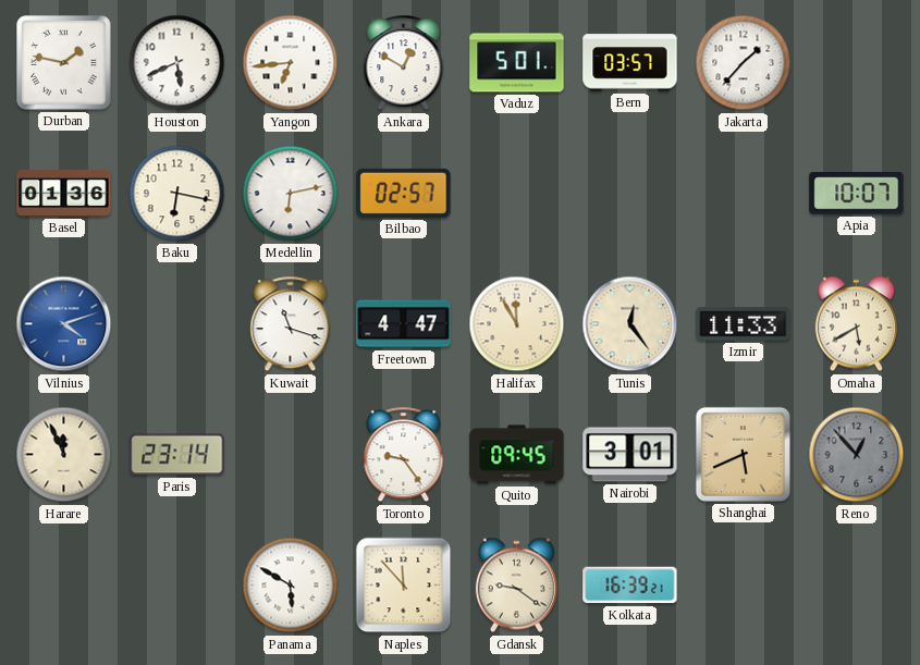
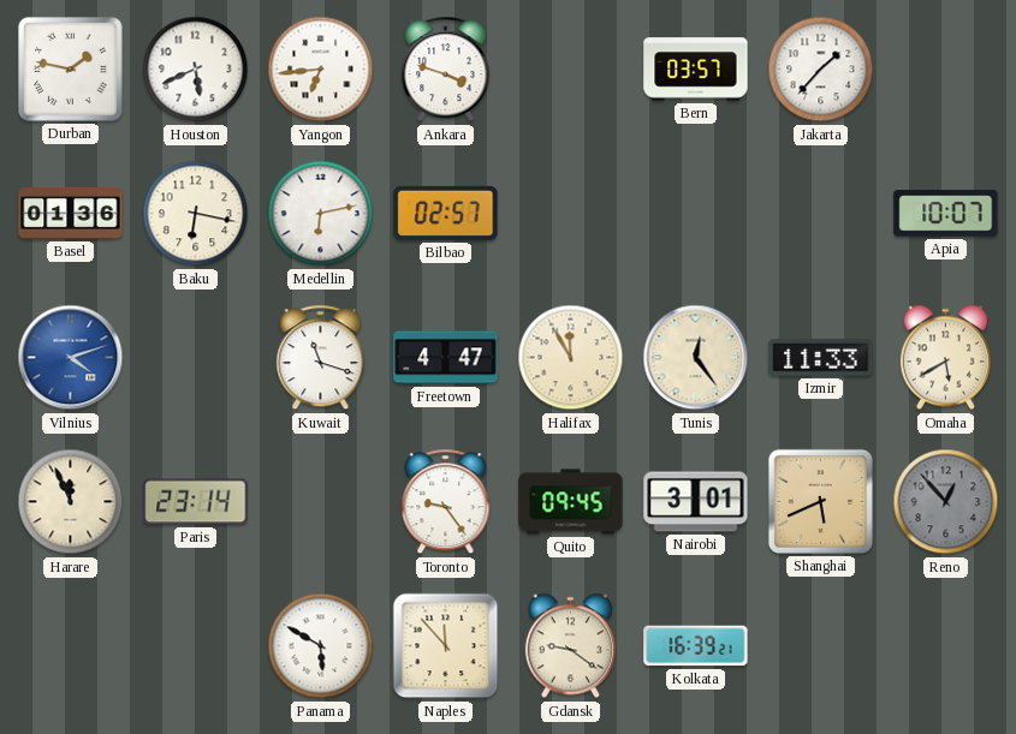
Ankara: 12:50 -> 3:48
Vaduz: 5:01 -> none
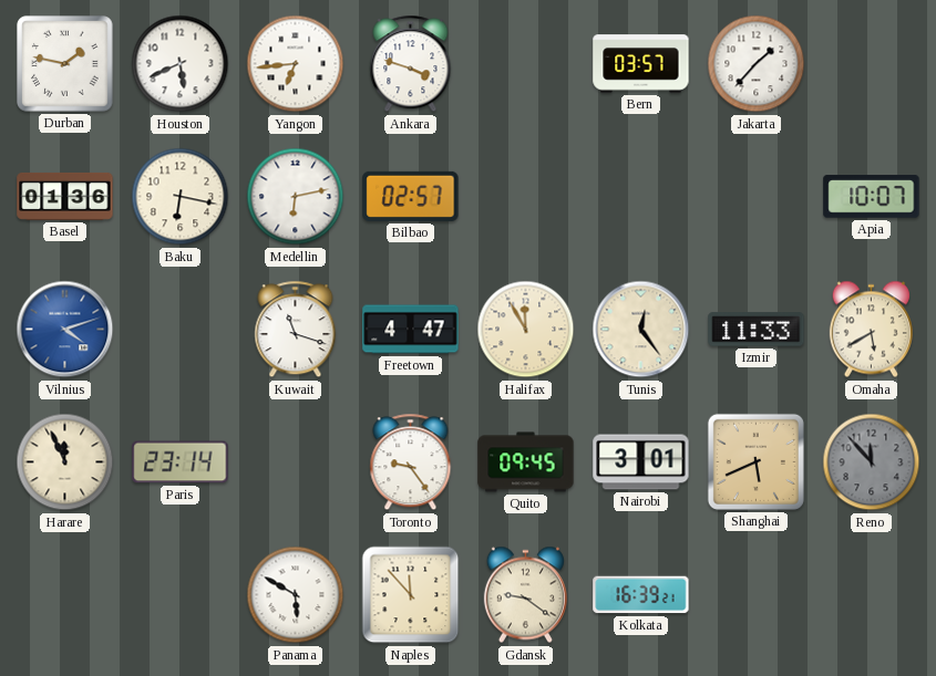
Reno: 12:53 -> 11:53
